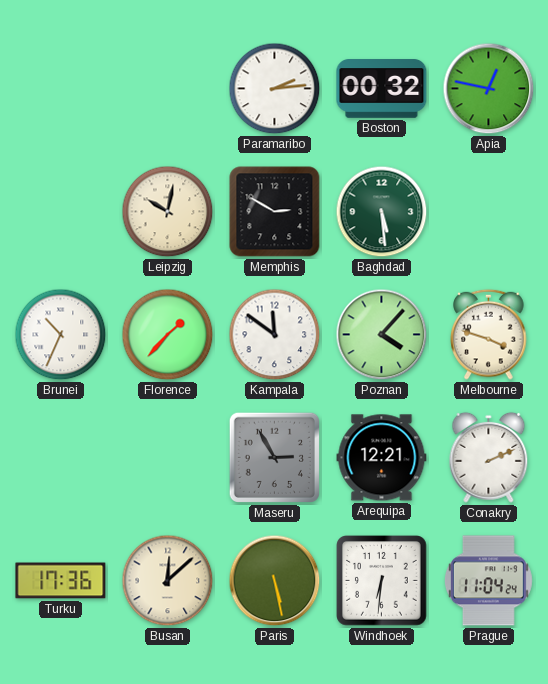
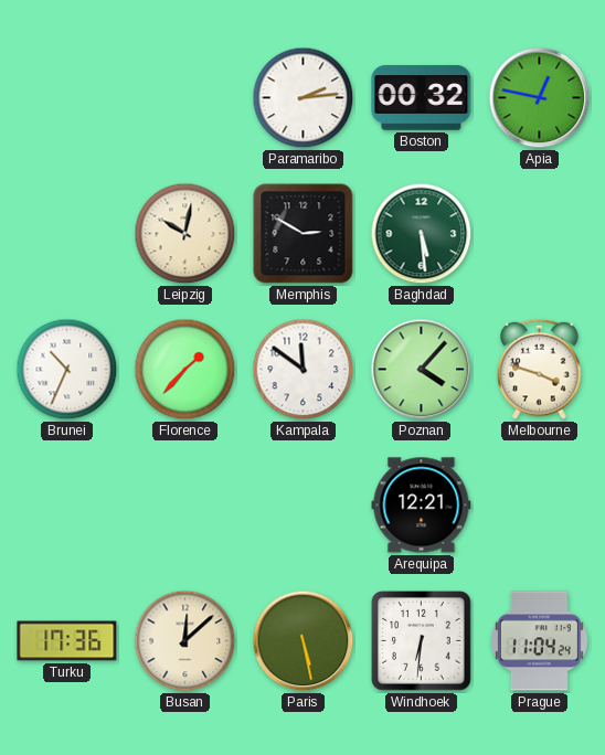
Maseru: 2:55 -> none
Conakry: 2:11 -> none
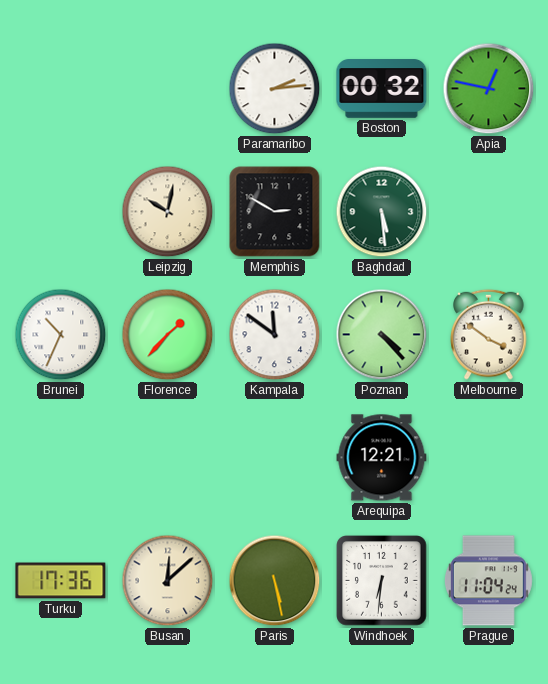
Poznan: 4:07 -> 4:23
Melbourne: 3:48 -> 3:51
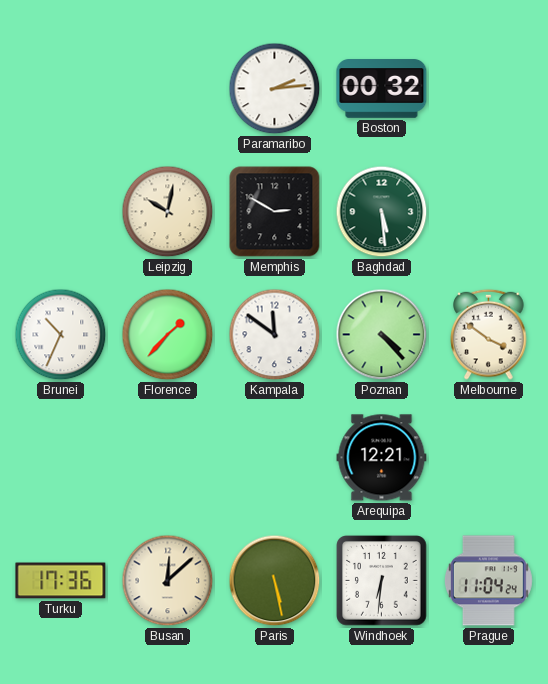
Apia: 12:47 -> none
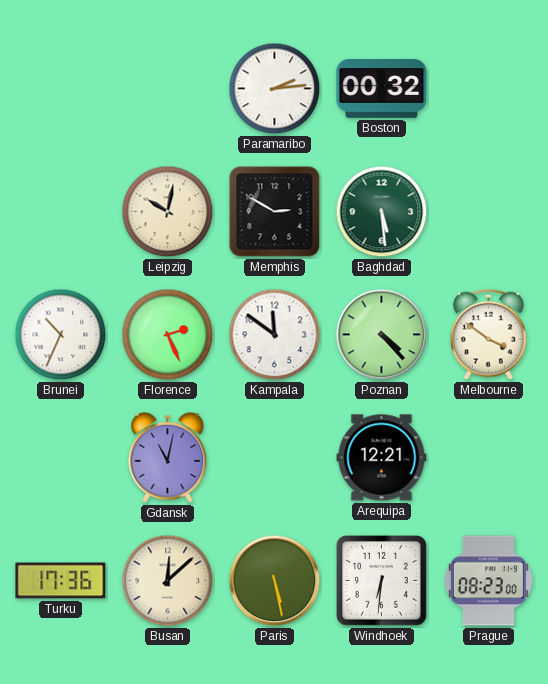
Florence: 1:37 -> 2:26
Gdansk: none -> 11:02
Prague: 11:04 -> 08:23
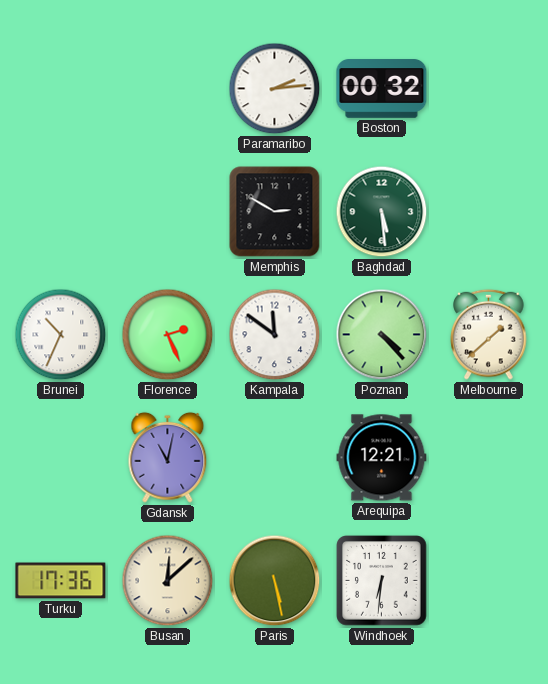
Leipzig: 10:02 -> none
Melbourne: 3:51 -> 1:38
Prague: 08:23 -> none
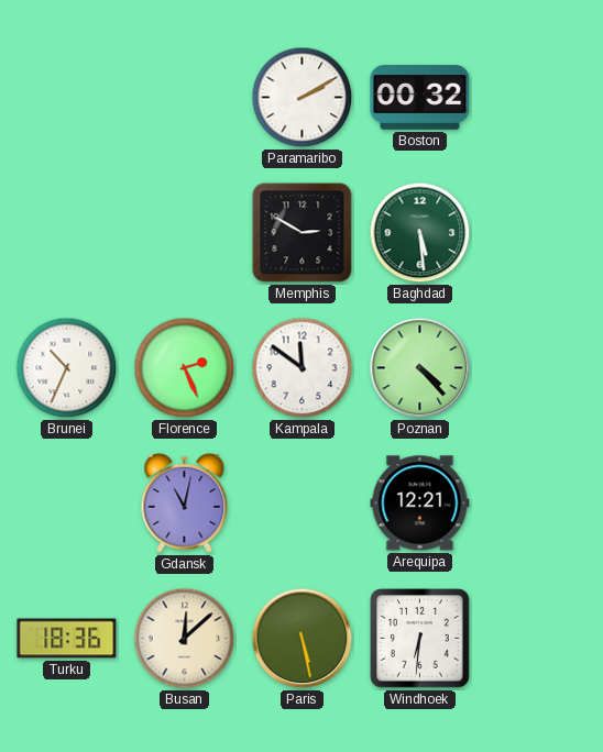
Paramaribo: 2:14 -> 2:10
Melbourne: 1:38 -> none
Turku: 17:36 -> 18:36
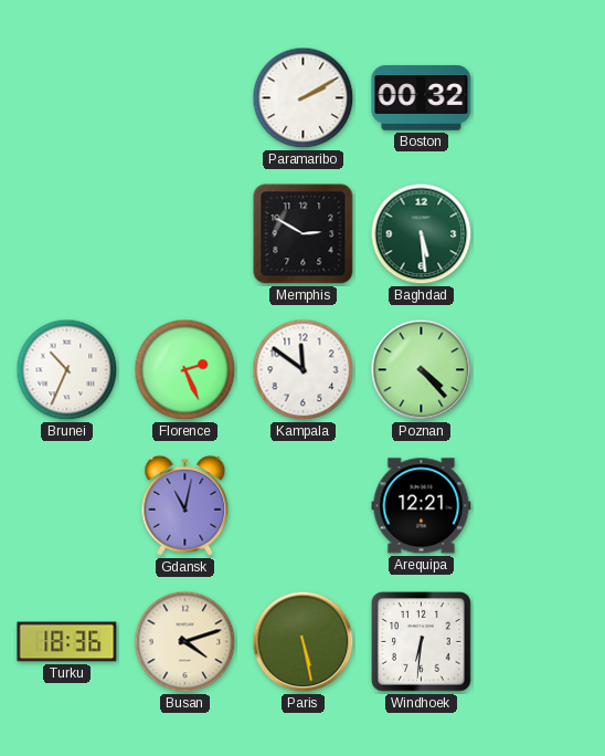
Busan: 12:08 -> 4:12
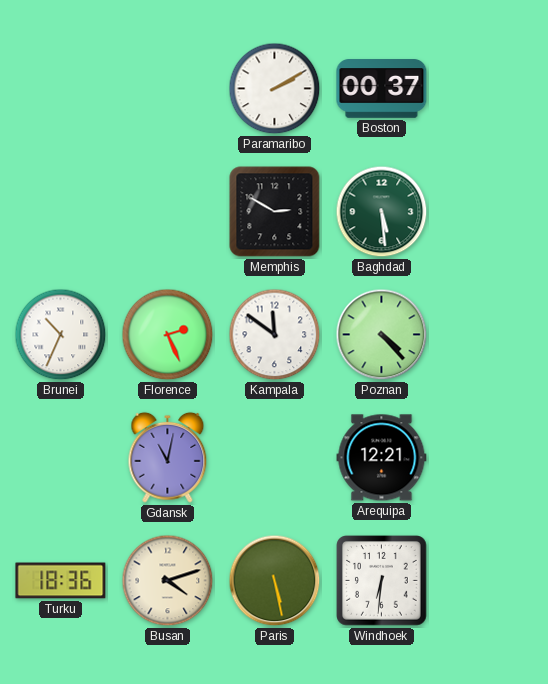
Boston: 00:32 -> 00:37
